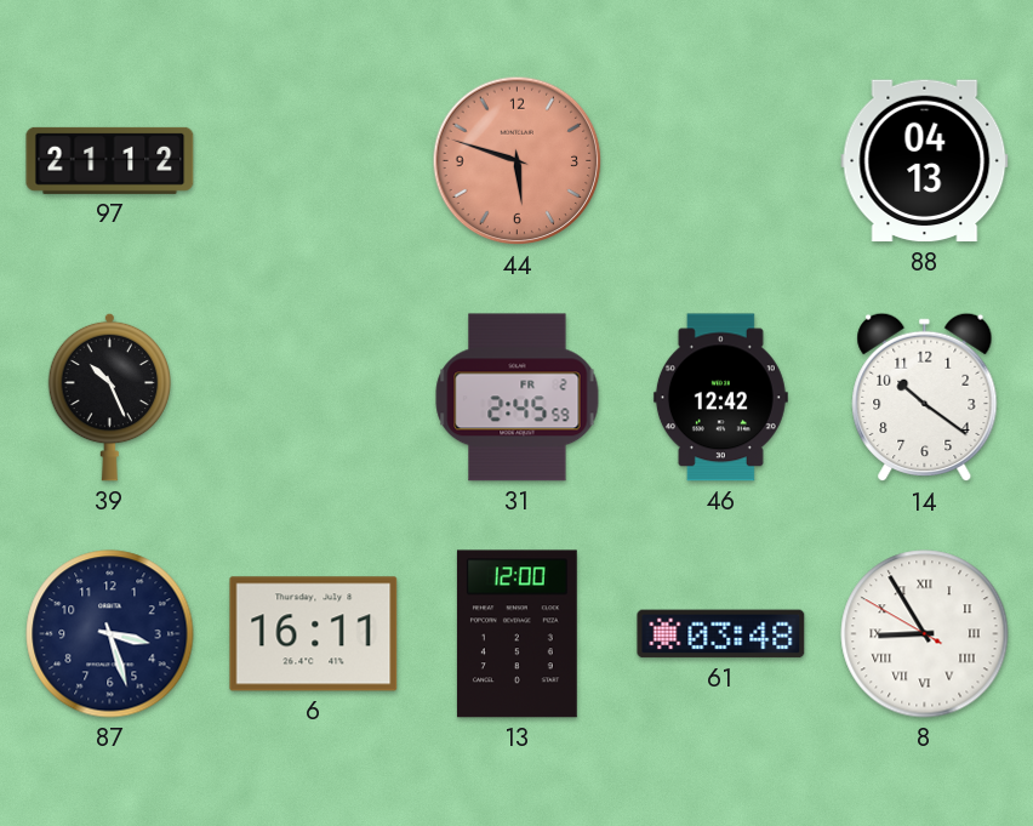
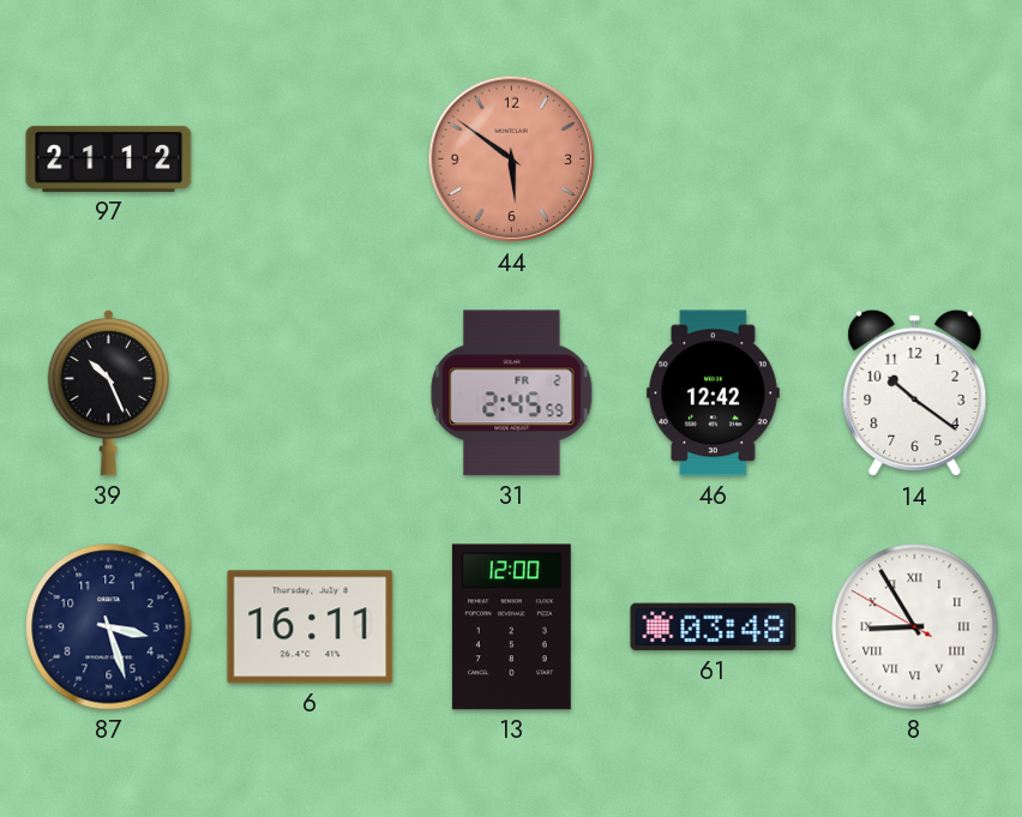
44: 5:48 -> 5:51
88: 04:13 -> none
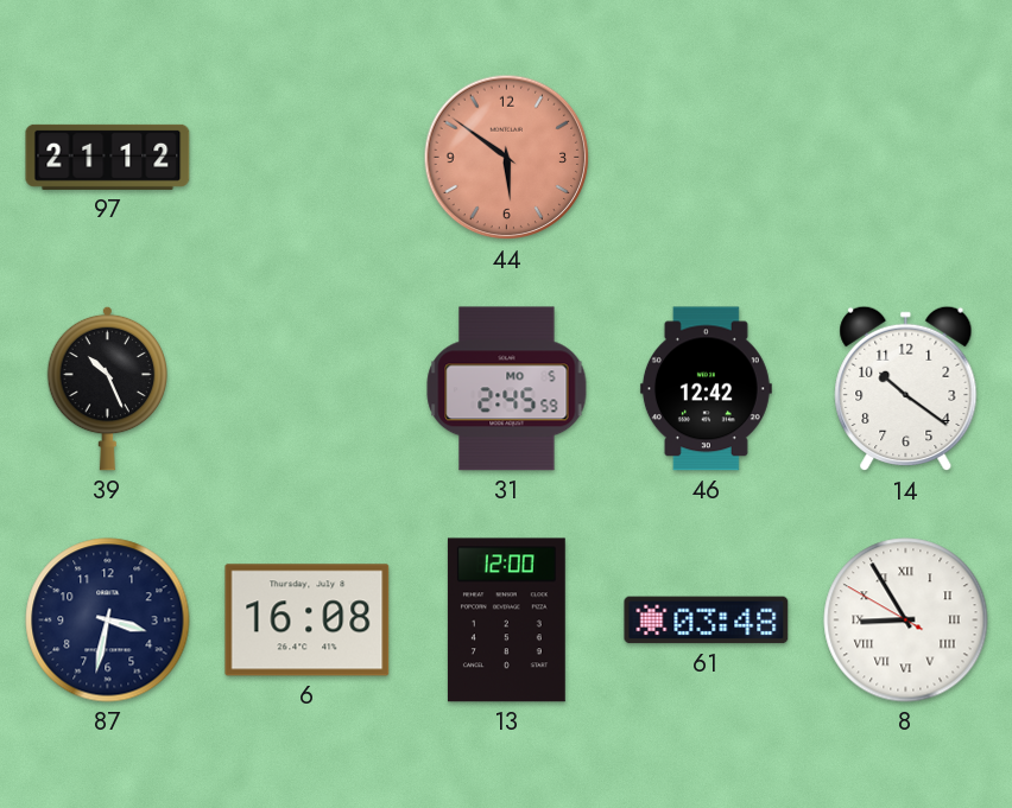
31 date: FR 2 -> MO 5
87: 3:27 -> 3:32
6: 16:11 -> 16:08
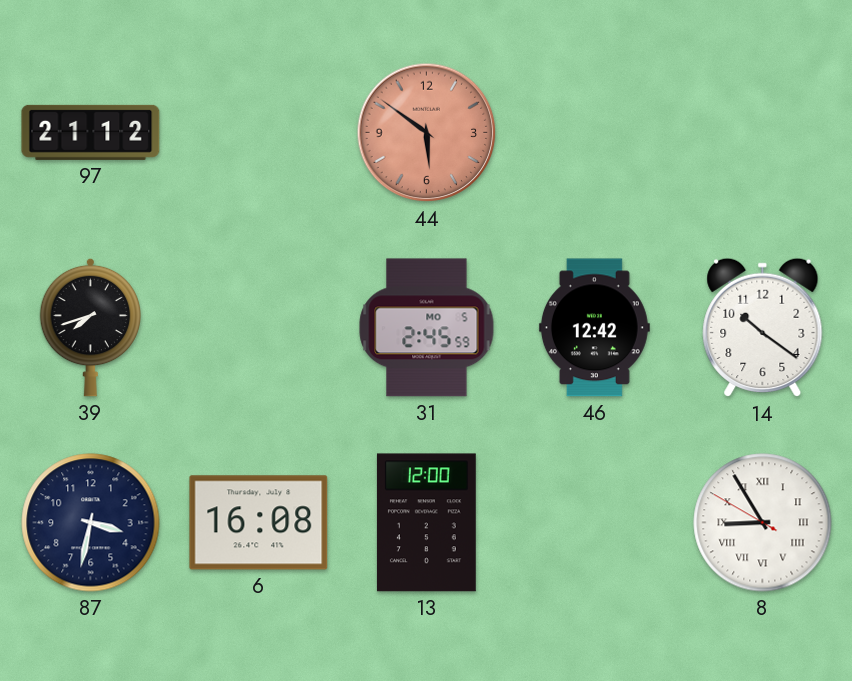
39: 10:26 -> 7:42
61: 03:48 -> none
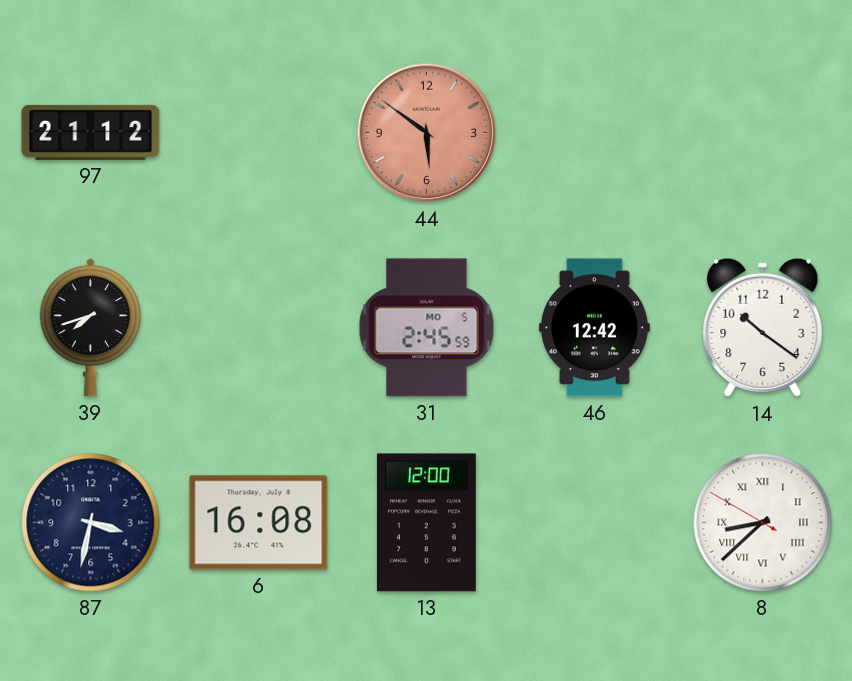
8: 8:54 -> 8:37
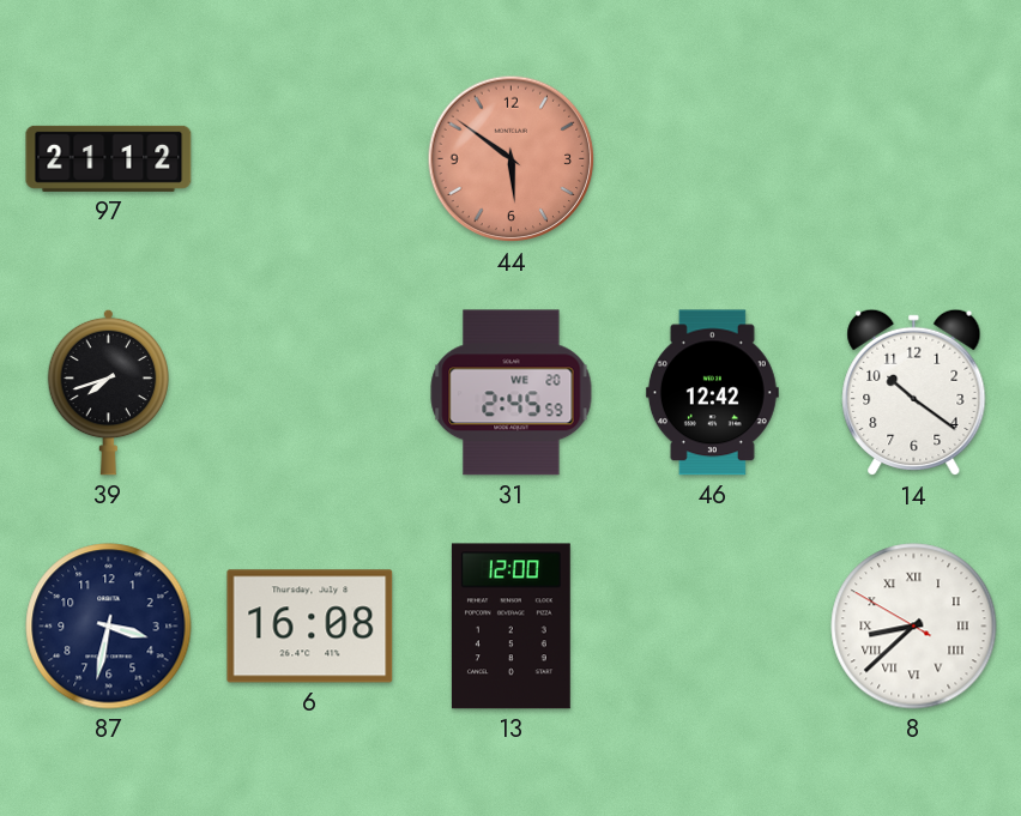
31 date: MO 5 -> WE 20
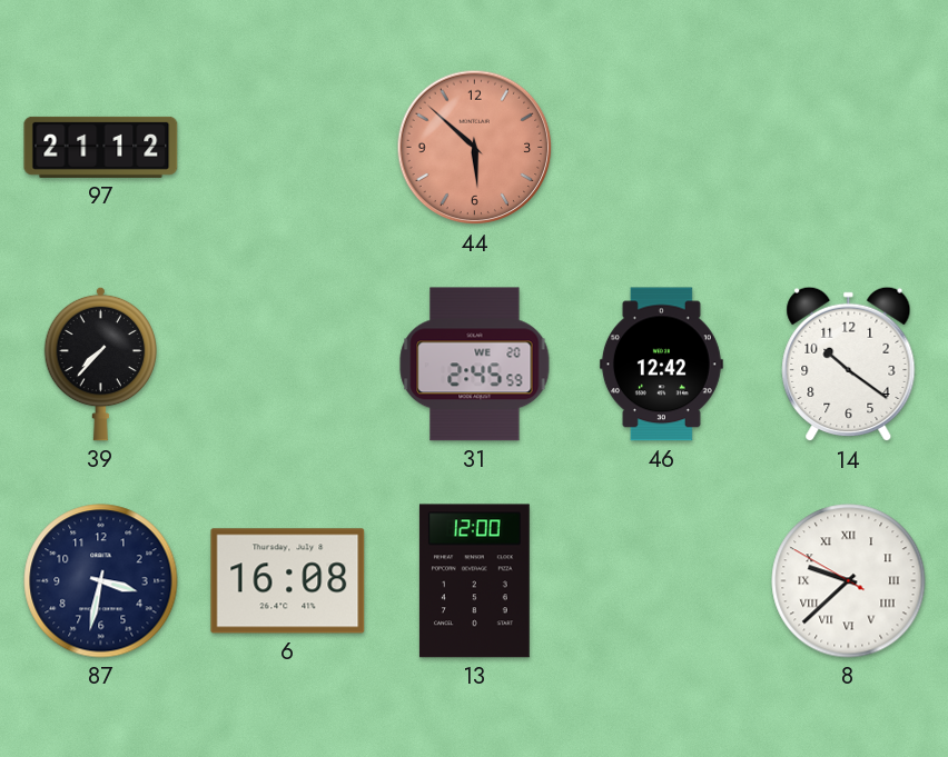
44: 5:51 -> 5:52
39: 7:42 -> 7:37
8: 8:37 -> 9:37
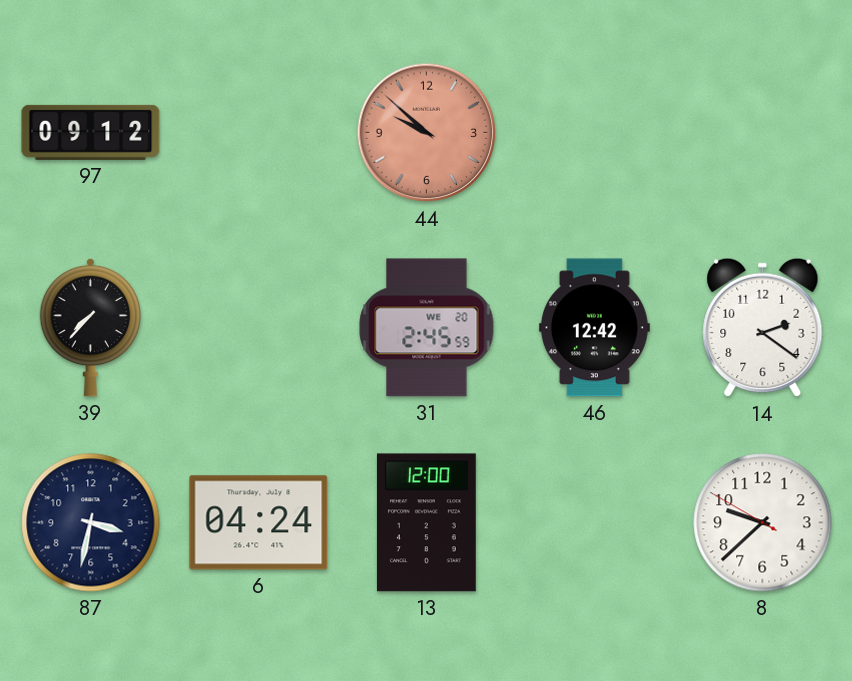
97: 21:12 -> 09:12
44: 5:52 -> 9:52
14: 10:21 -> 2:21
6: 16:08 -> 04:24
8 numerals: Roman -> Arabic
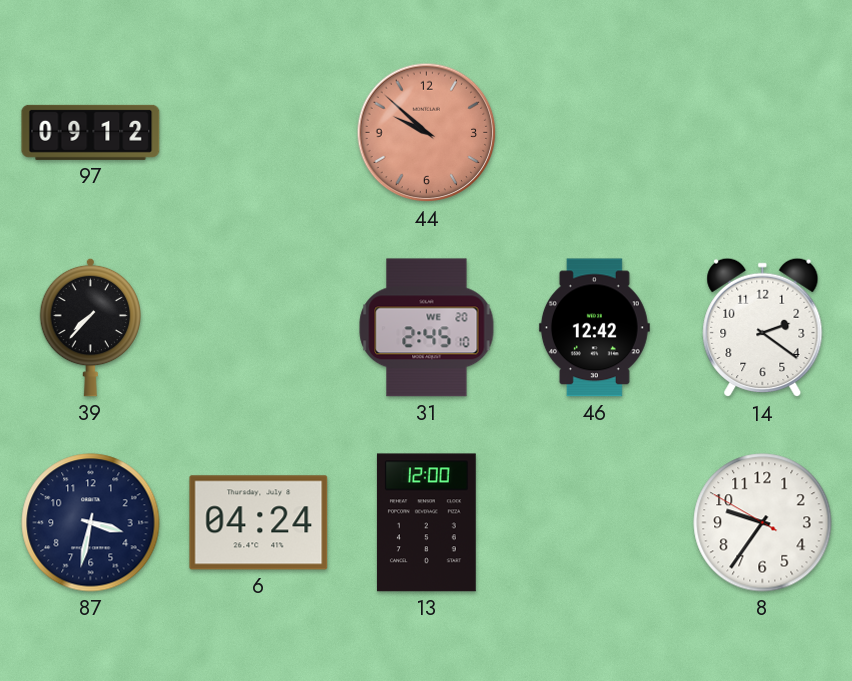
31: 2:45:59 -> 2:45:10
8: 9:37 -> 9:35
